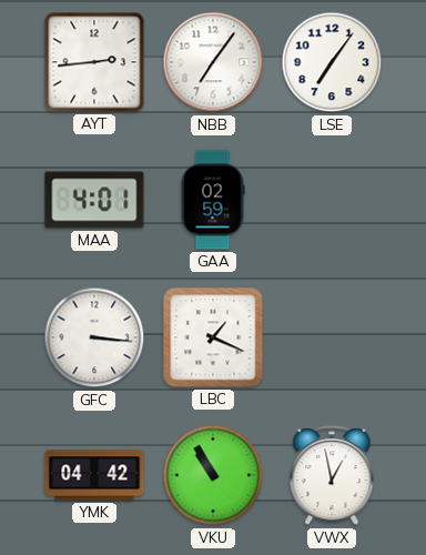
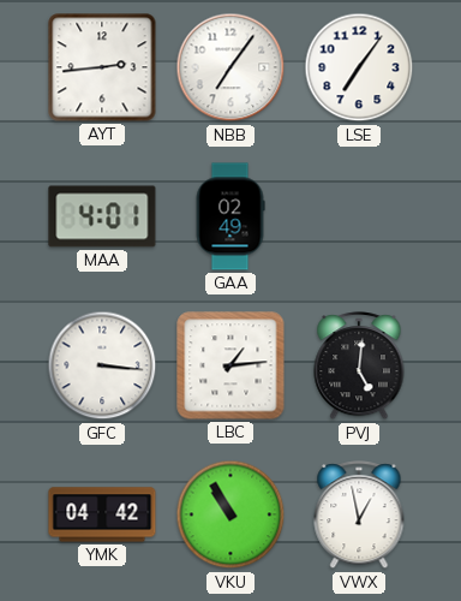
GAA: 02:59 -> 02:49
LBC: 1:19 -> 1:14
PVJ: none -> 5:01
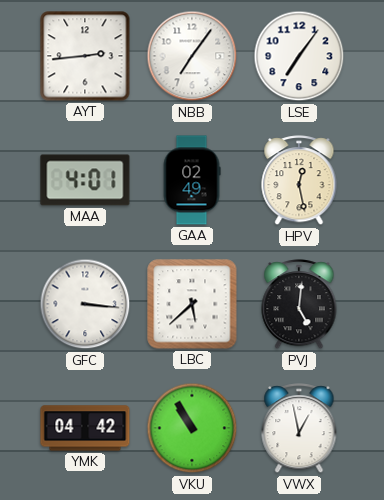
HPV: none -> 12:28
LBC: 1:14 -> 5:38
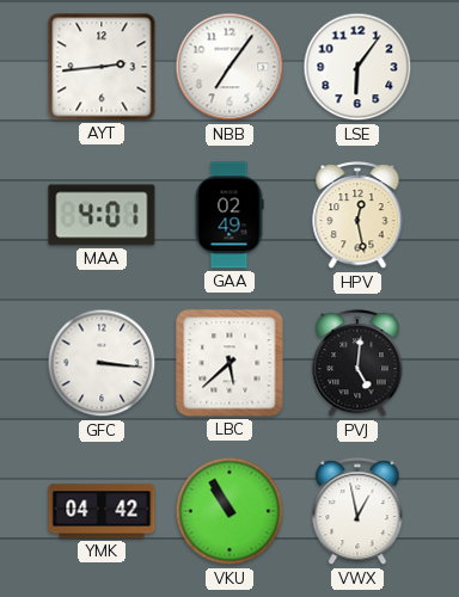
LSE: 7:06 -> 6:06
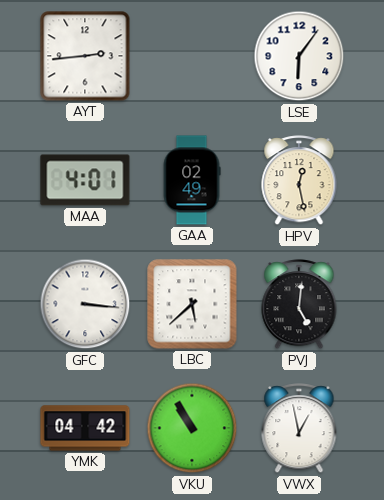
NBB: 7:06 -> none
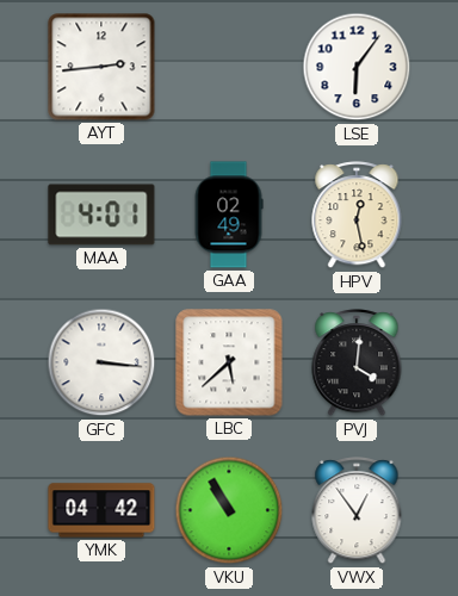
PVJ: 5:01 -> 4:01
VWX: 12:58 -> 12:54
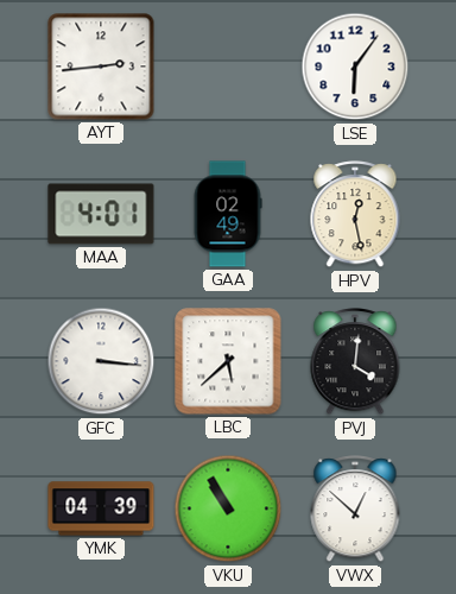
YMK: 04:42 -> 04:39
VWX: 12:54 -> 12:52
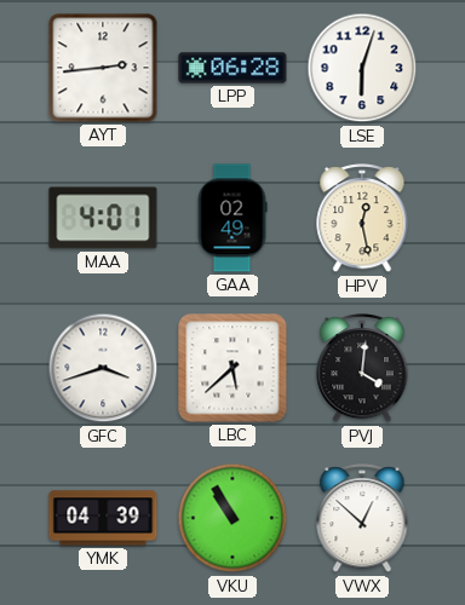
LPP: none -> 06:28
LSE: 6:06 -> 6:03
GFC: 3:16 -> 3:42
